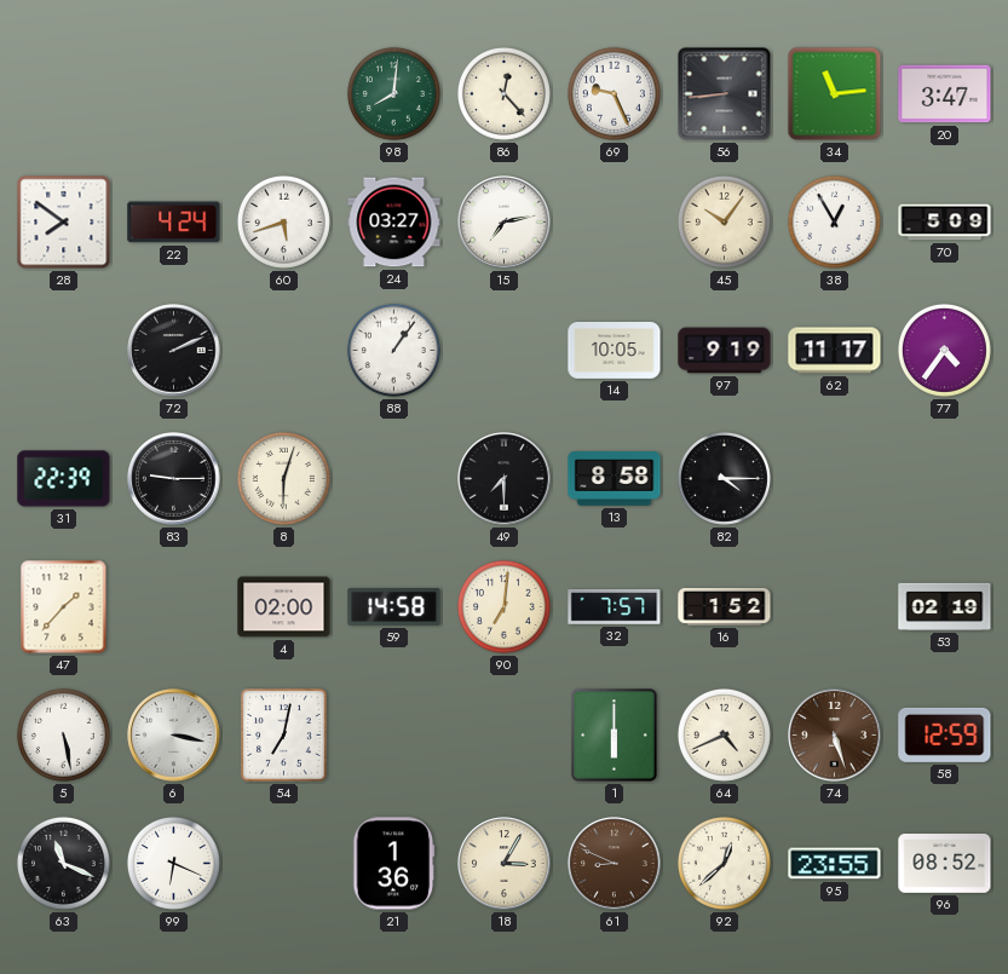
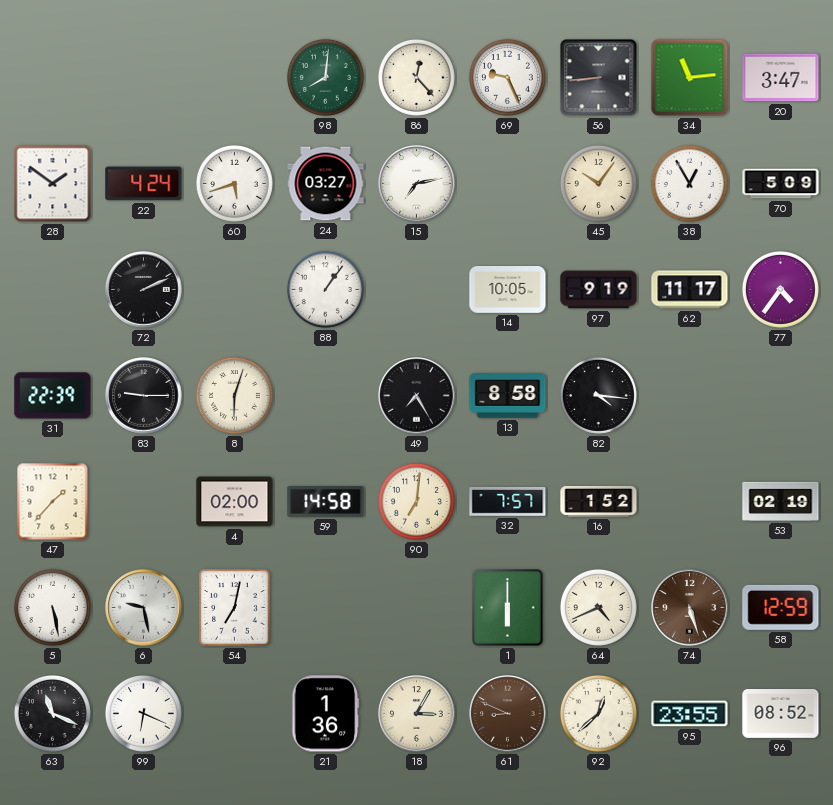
28: 7:51 -> 1:51
49: 7:30 -> 7:25
82: 4:15 -> 4:16
6: 3:17 -> 9:28
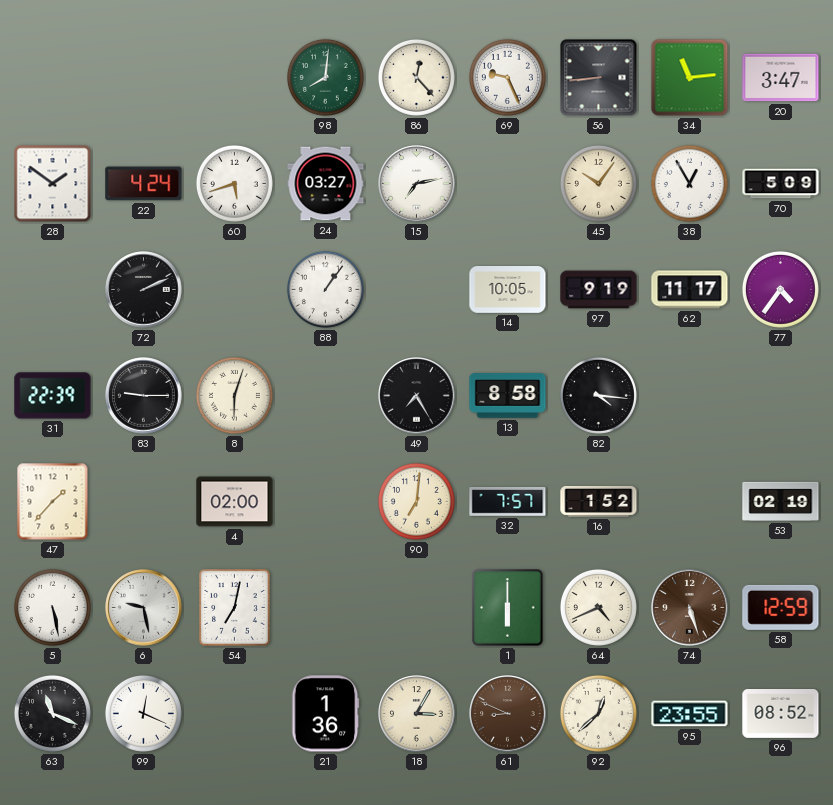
59: 14:58 -> none
99: 6:19 -> 12:19
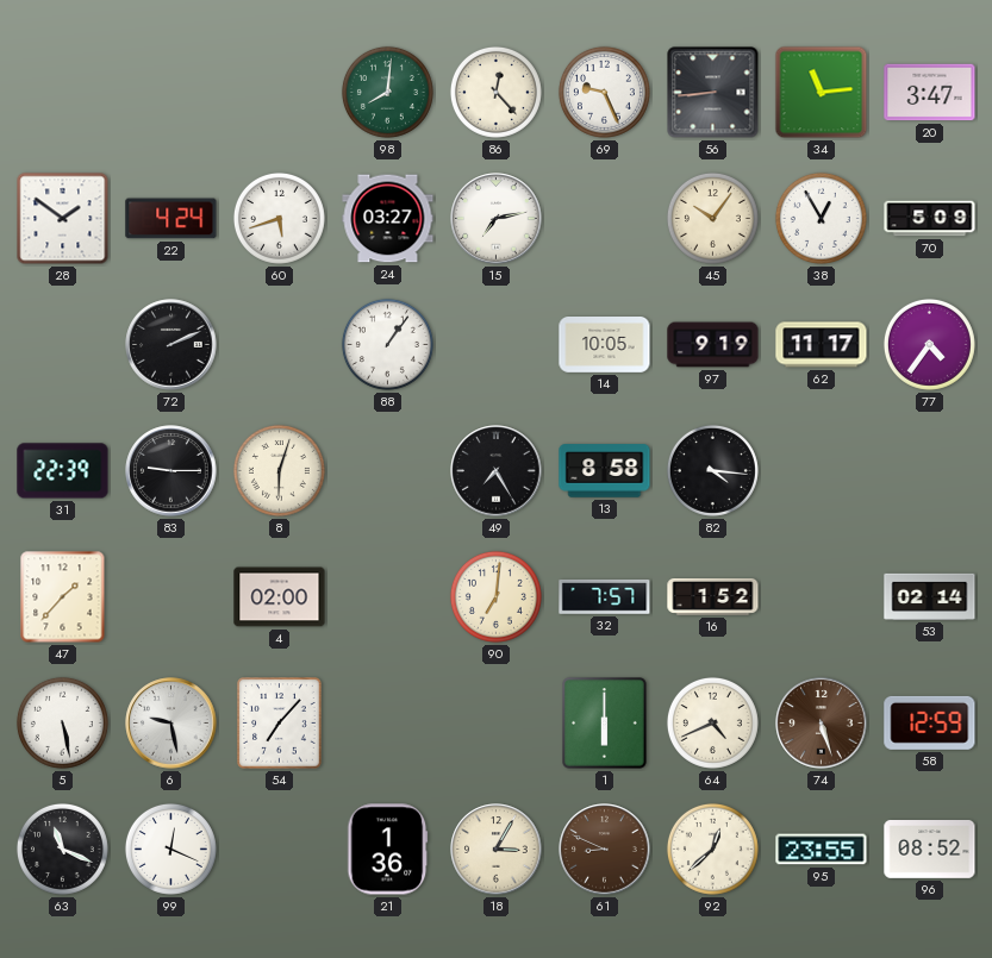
53: 02:19 -> 02:14
54: 7:02 -> 7:07
